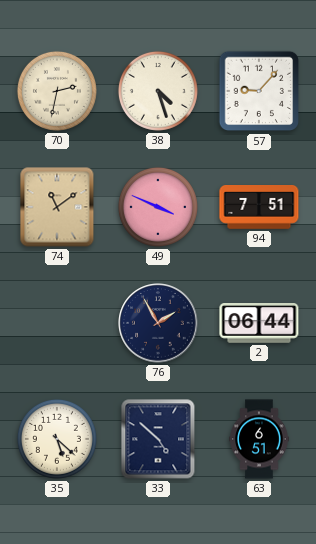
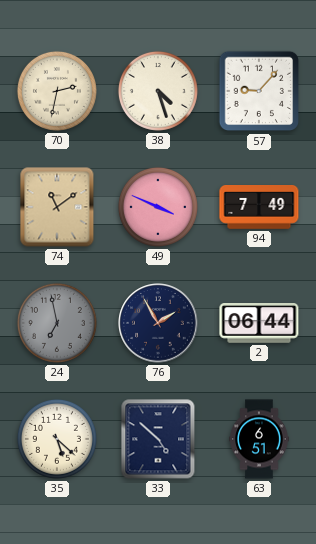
94: 7:51 -> 7:49
24: none -> 6:58
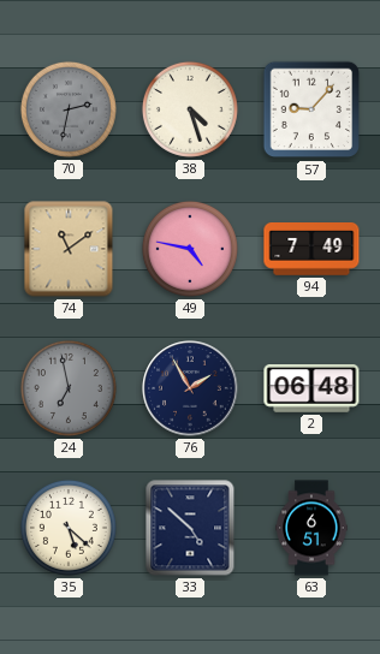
70 dial: cream -> grey
49: 3:49 -> 4:47
2: 06:44 -> 06:48
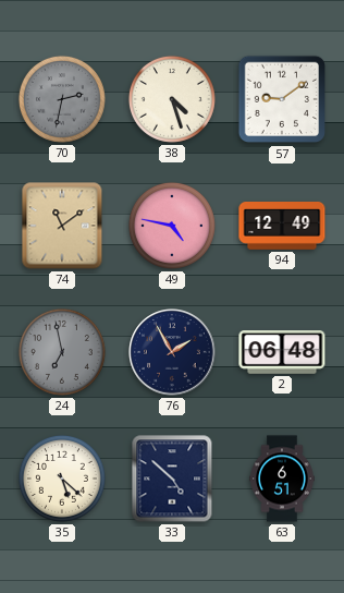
57: 9:07 -> 9:09
94: 7:49 -> 12:49
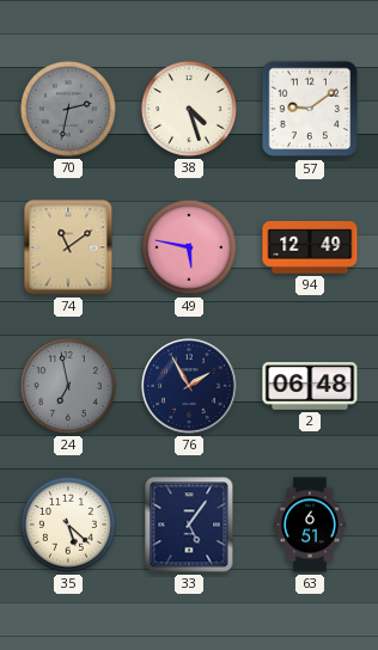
49: 4:47 -> 5:47
33: 4:52 -> 5:06
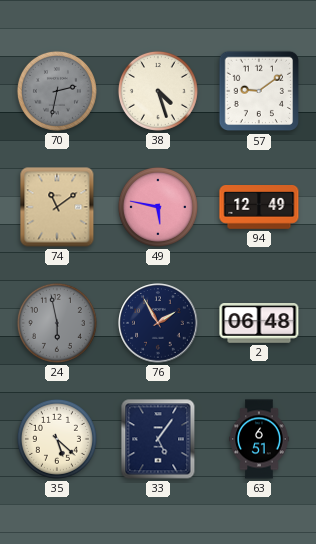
24: 6:58 -> 5:58
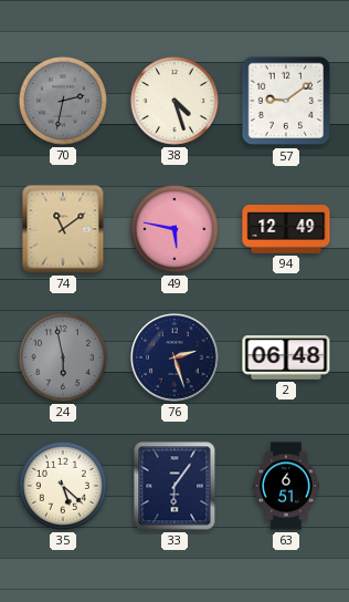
76: 1:55 -> 2:27
33: 5:06 -> 6:06
